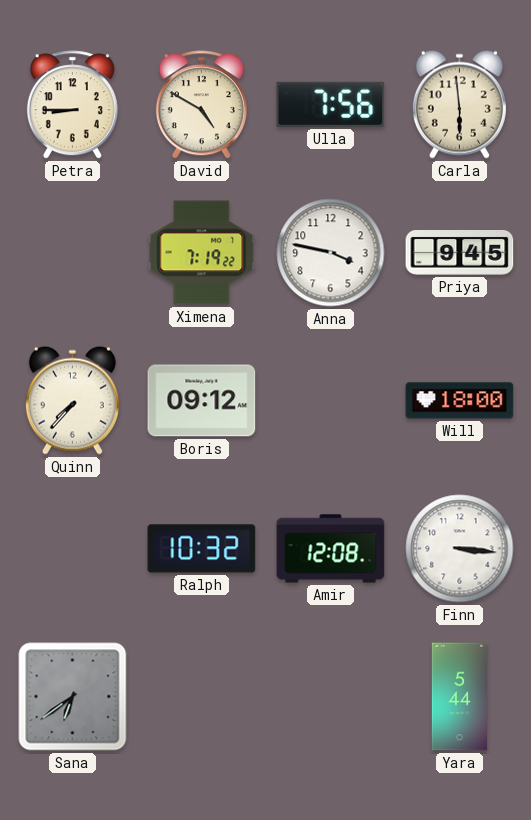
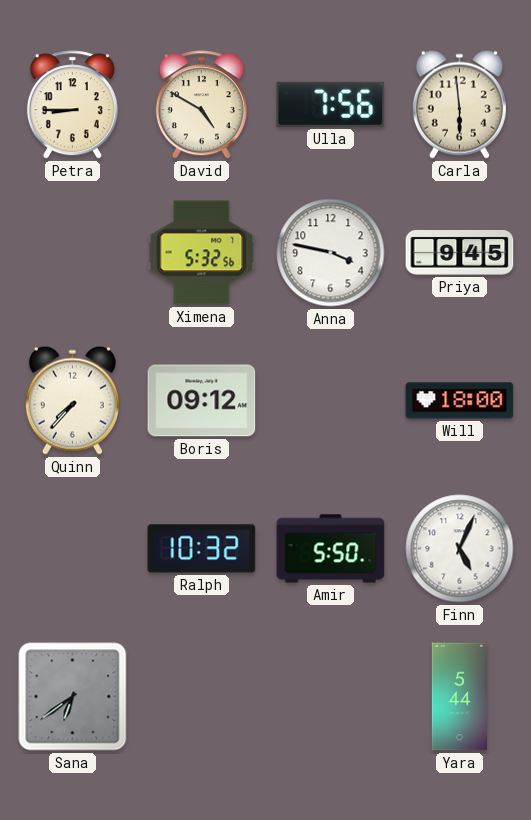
Ximena: 7:19 -> 5:32
Amir: 12:08 -> 5:50
Finn: 3:16 -> 5:04
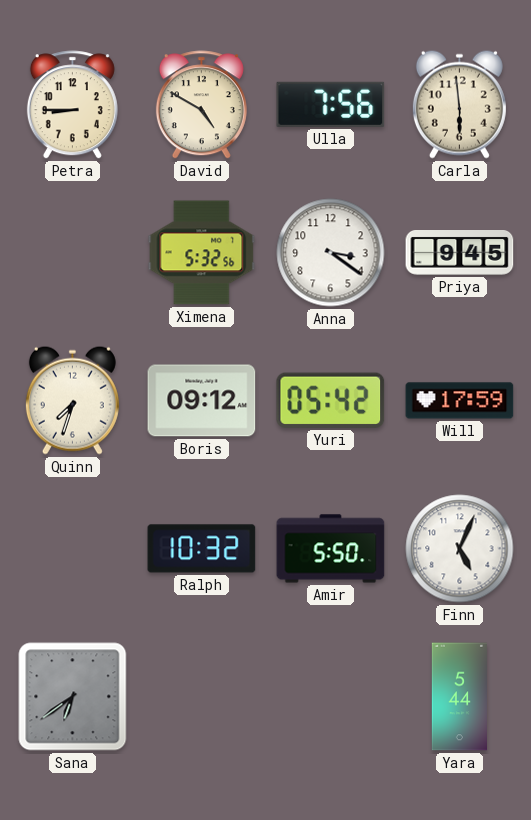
Anna: 3:47 -> 3:21
Quinn: 7:37 -> 7:33
Yuri: none -> 05:42
Will: 18:00 -> 17:59
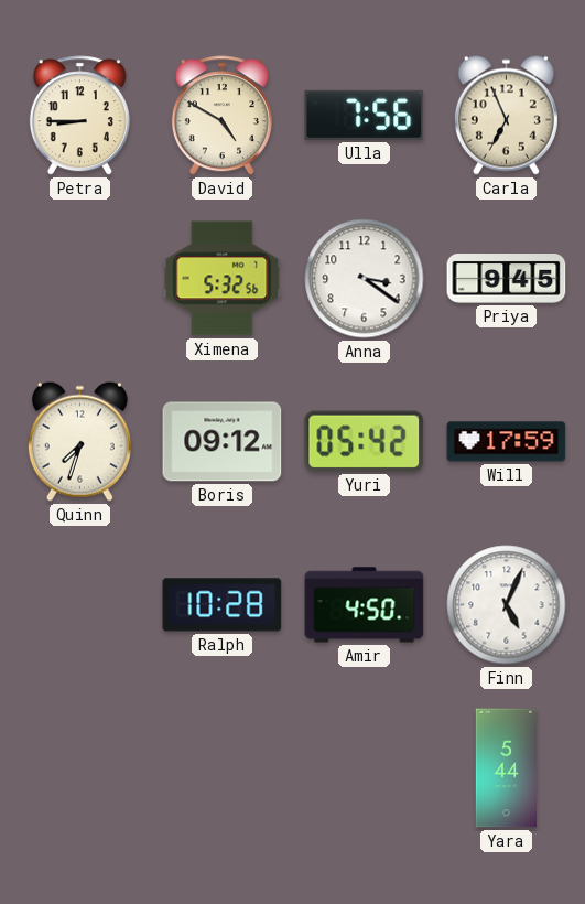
Carla: 5:59 -> 6:56
Ralph: 10:32 -> 10:28
Amir: 5:50 -> 4:50
Sana: 6:39 -> none
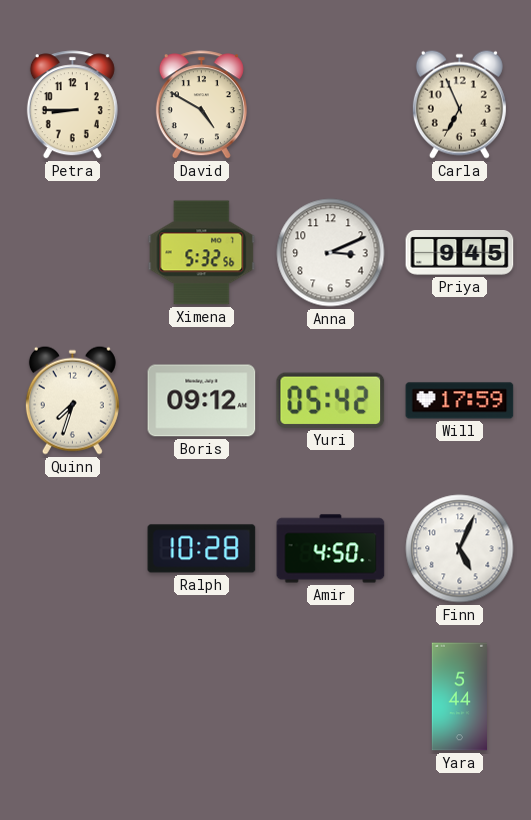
Ulla: 7:56 -> none
Anna: 3:21 -> 3:11
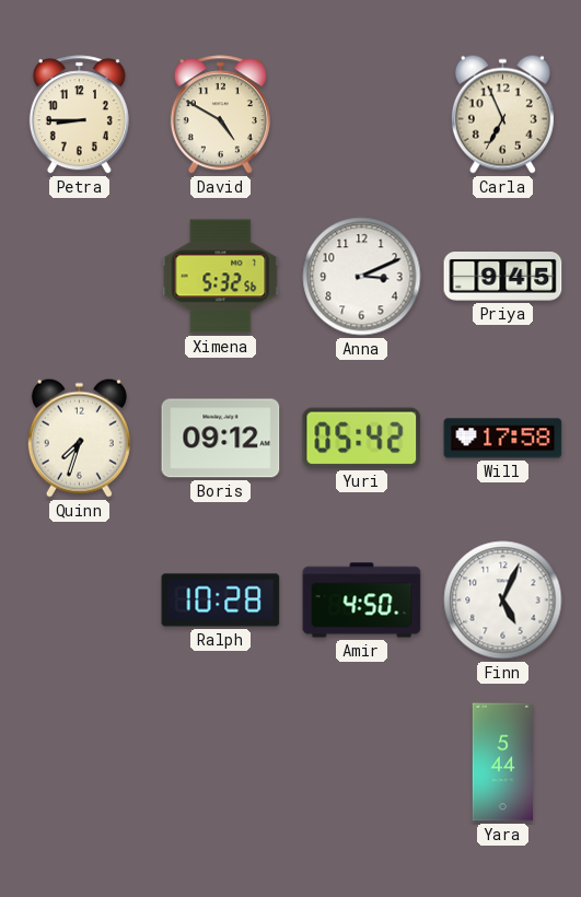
Will: 17:59 -> 17:58
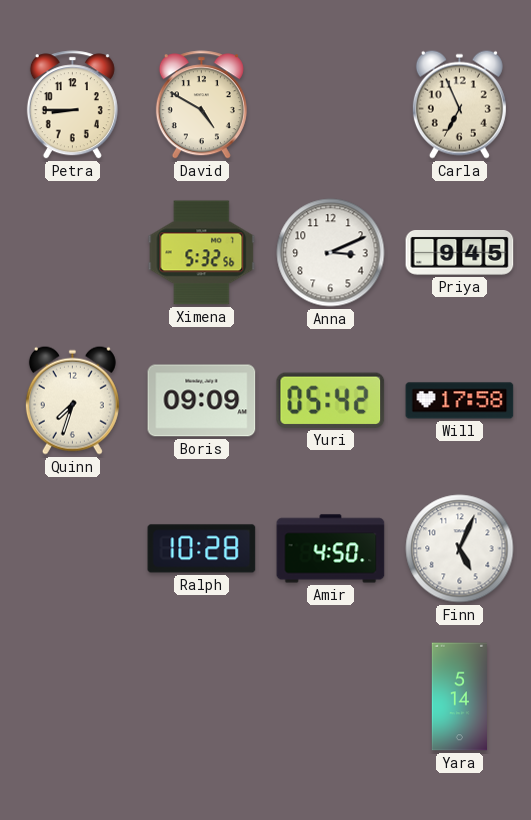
Boris: 09:12 -> 09:09
Yara: 5:44 -> 5:14
